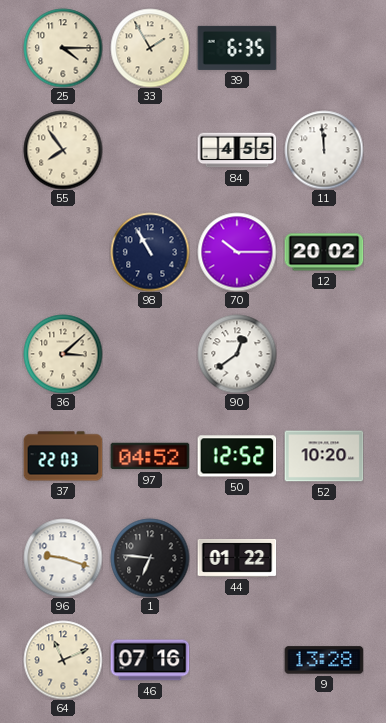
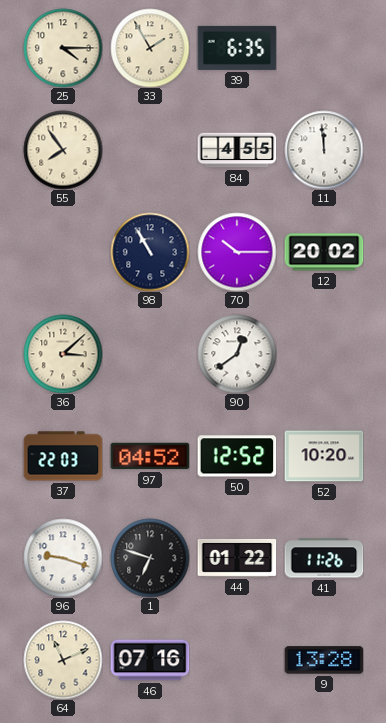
1: 6:46 -> 6:48
41: none -> 11:26
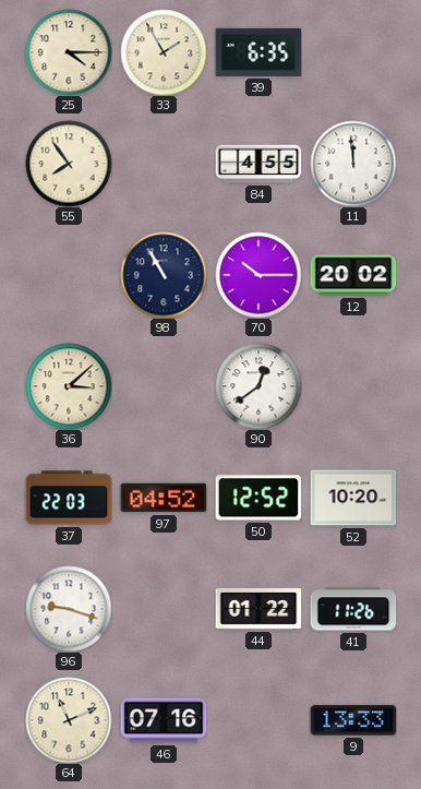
1: 6:48 -> none
9: 13:28 -> 13:33
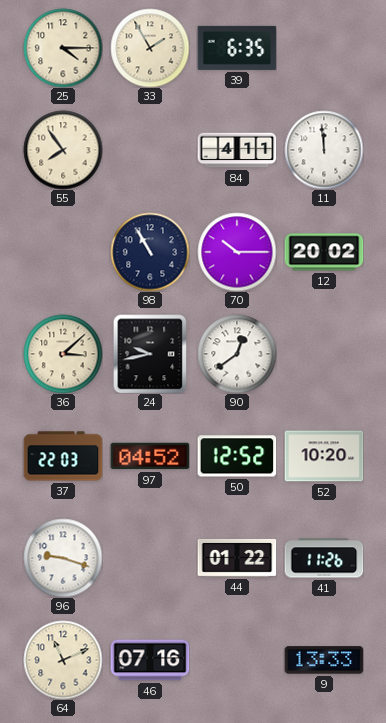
84: 4:55 -> 4:11
24: none -> 9:43
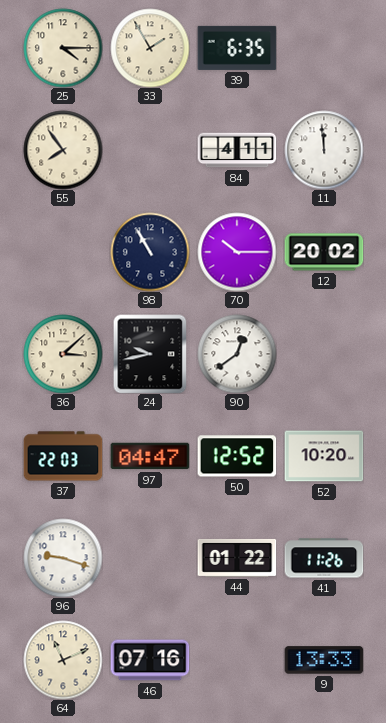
97: 04:52 -> 04:47
